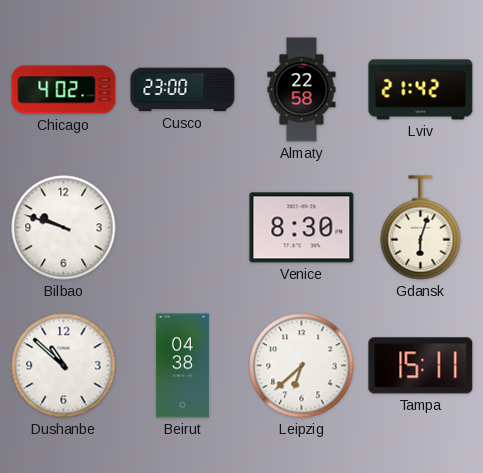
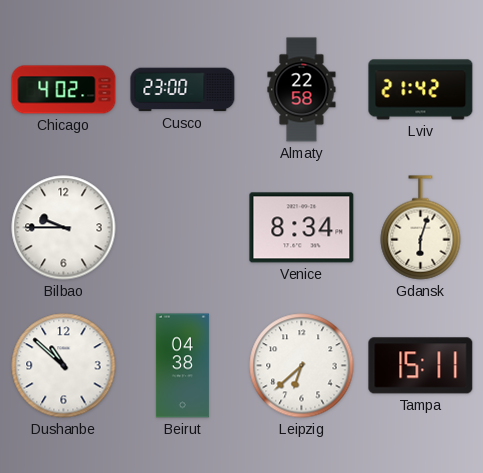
Bilbao: 9:48 -> 9:45
Venice: 8:30 -> 8:34
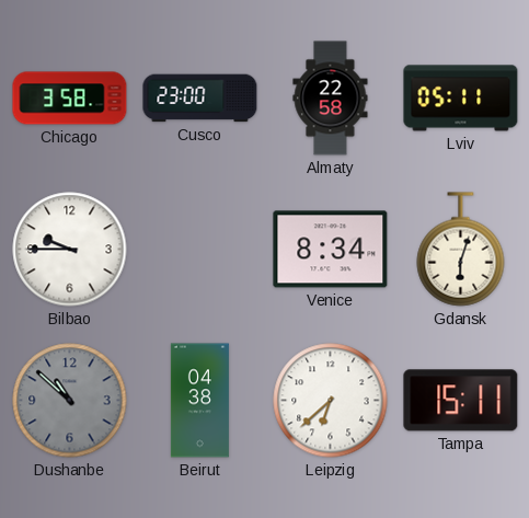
Chicago: 4:02 -> 3:58
Lviv: 21:42 -> 05:11
Dushanbe dial: white -> grey
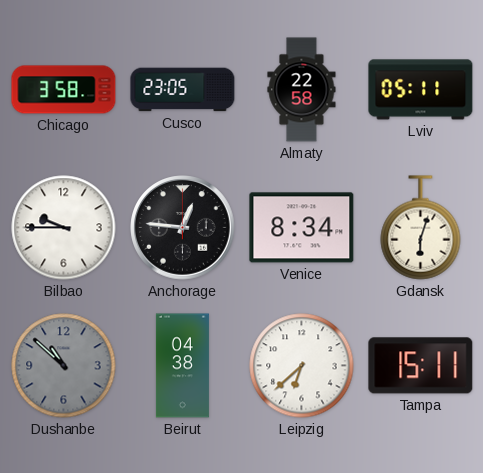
Cusco: 23:00 -> 23:05
Anchorage: none -> 12:46
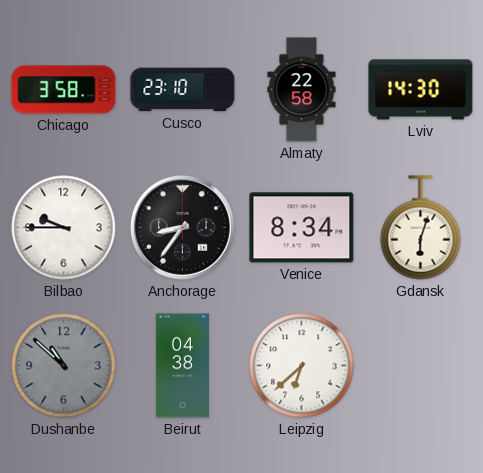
Cusco: 23:05 -> 23:10
Lviv: 05:11 -> 14:30
Anchorage: 12:46 -> 8:36
Tampa: 15:11 -> none
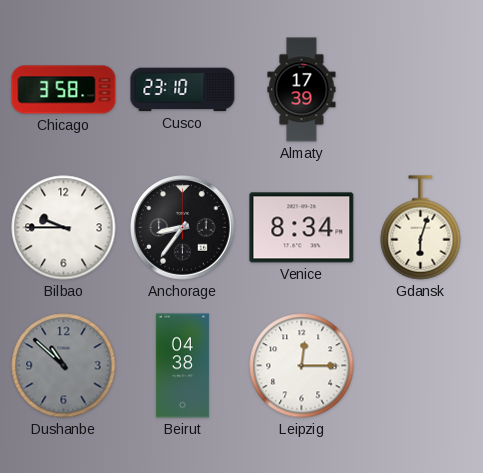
Almaty: 22:58 -> 17:39
Lviv: 14:30 -> none
Leipzig: 6:38 -> 12:15
